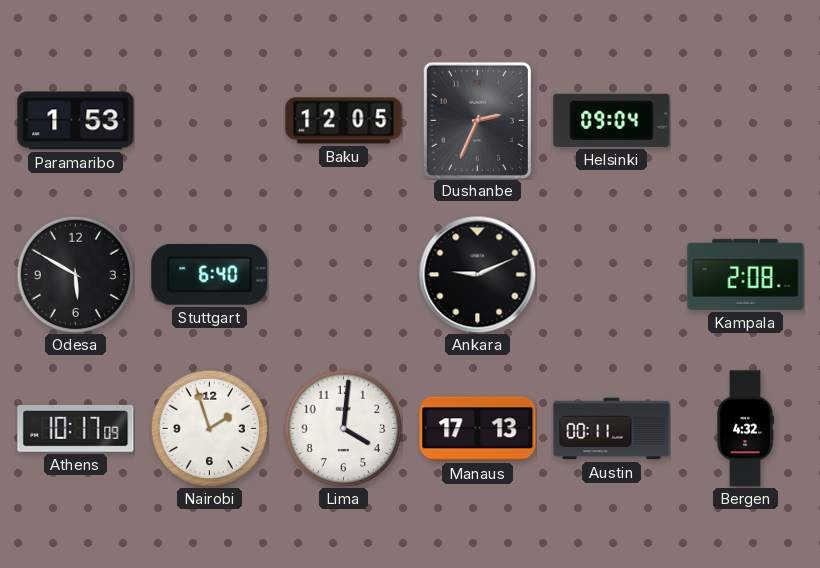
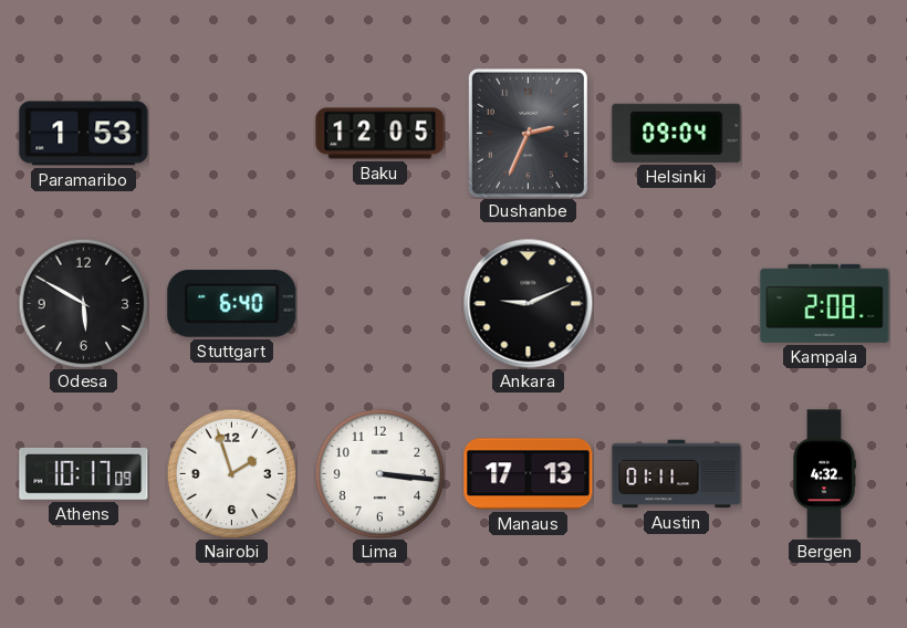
Lima: 4:01 -> 3:16
Austin: 00:11 -> 01:11
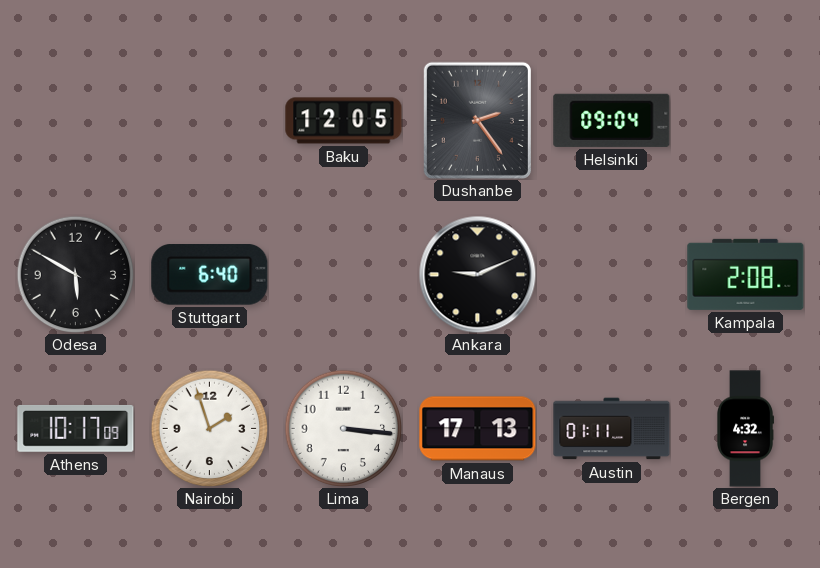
Paramaribo: 1:53 -> none
Dushanbe: 2:34 -> 2:24
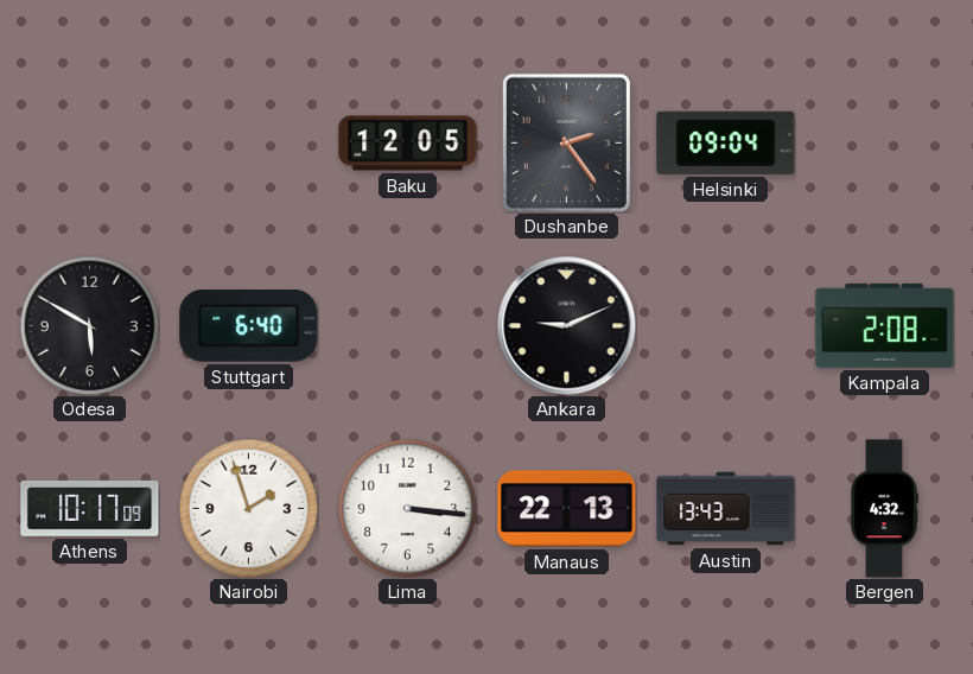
Manaus: 17:13 -> 22:13
Austin: 01:11 -> 13:43
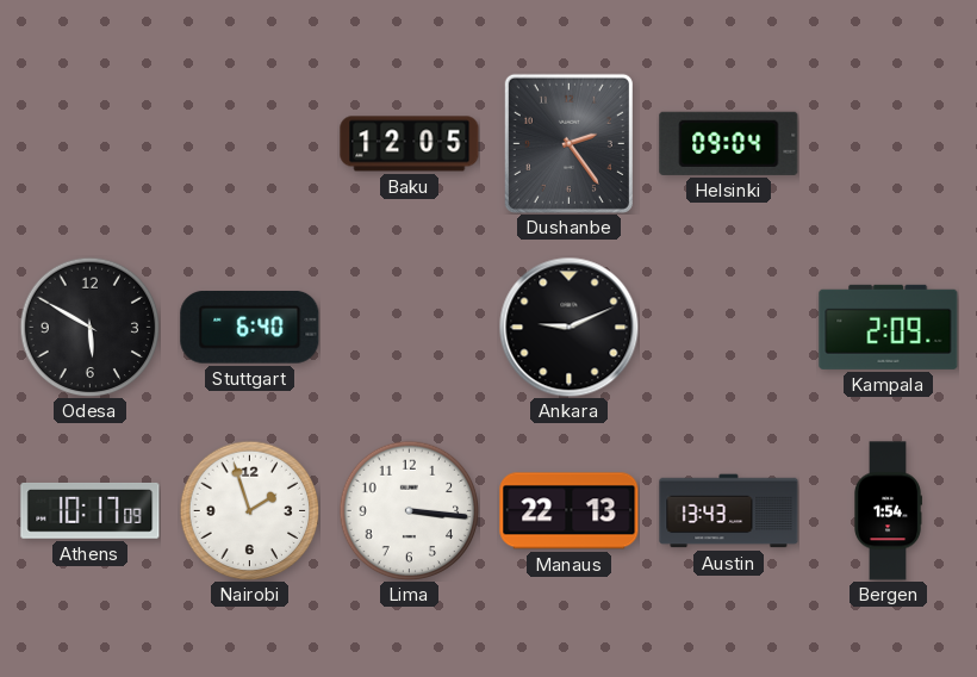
Kampala: 2:08 -> 2:09
Bergen: 4:32 -> 1:54
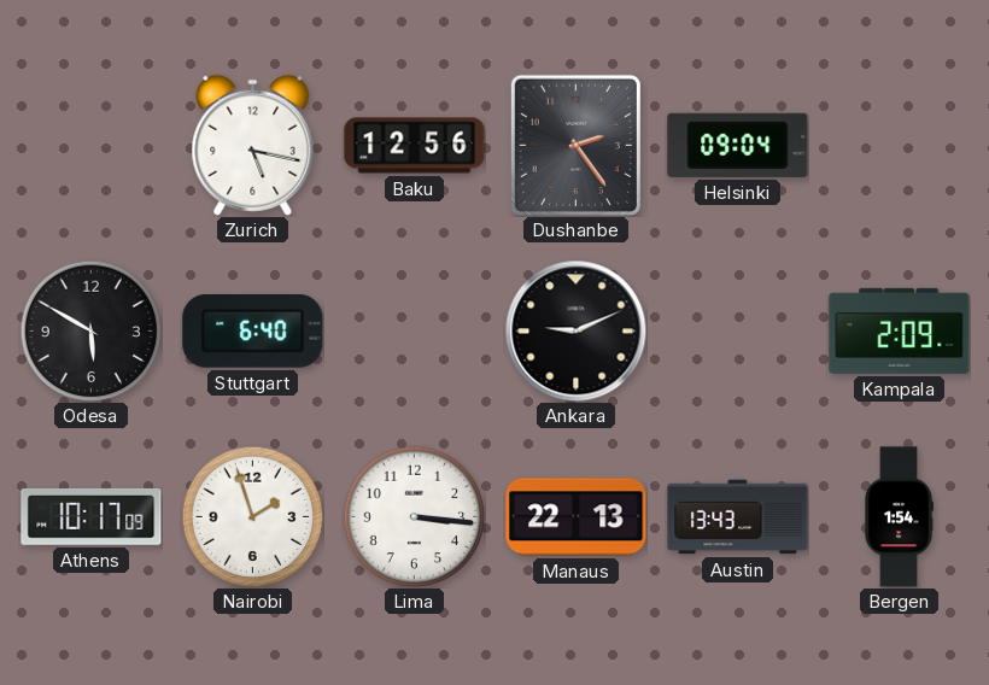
Zurich: none -> 5:17
Baku: 12:05 -> 12:56
